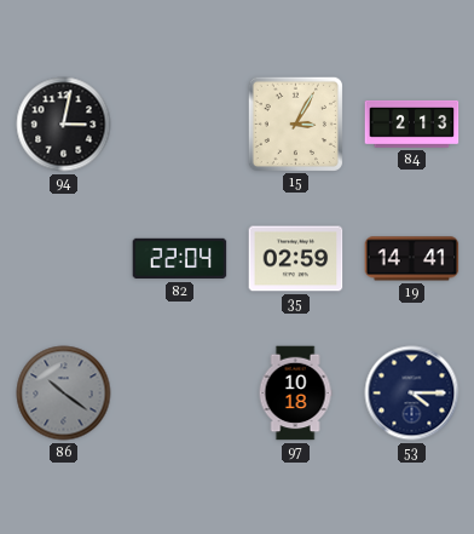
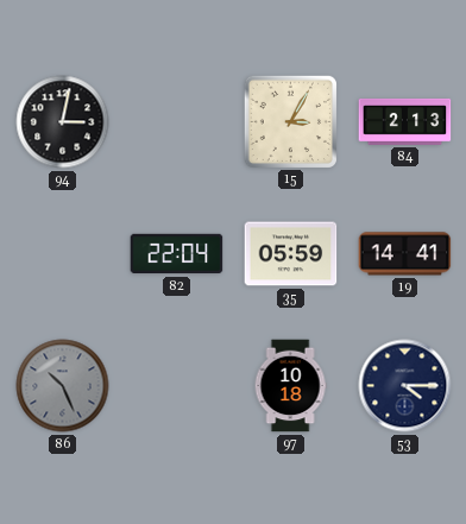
35: 02:59 -> 05:59
86: 10:21 -> 10:26
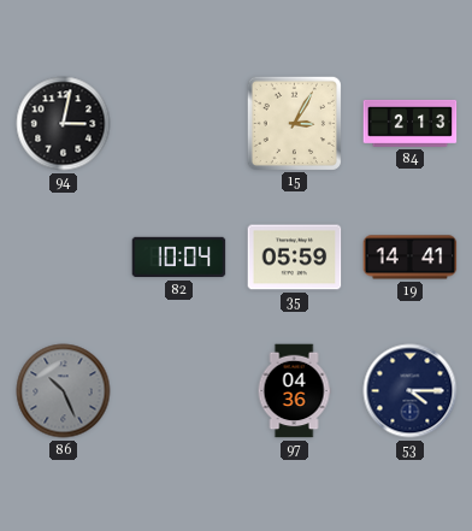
82: 22:04 -> 10:04
97: 10:18 -> 04:36
